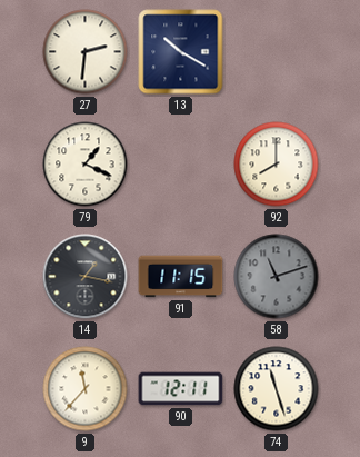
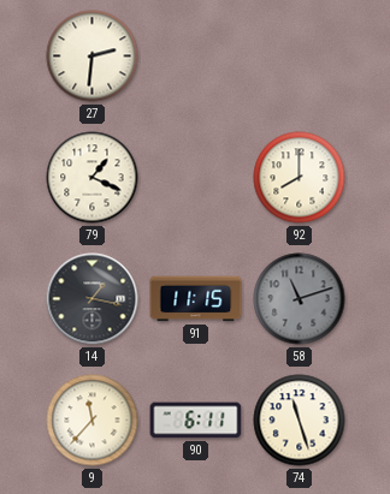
13: 10:20 -> none
90: 12:11 -> 6:11
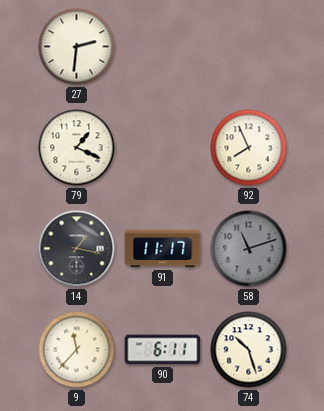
92: 8:00 -> 7:56
91: 11:15 -> 11:17
74: 11:27 -> 10:27
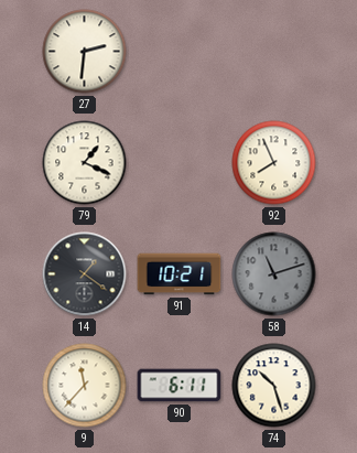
14: 1:17 -> 1:21
91: 11:17 -> 10:21
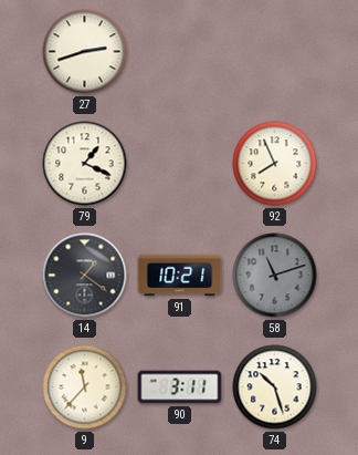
27: 2:31 -> 2:42
90: 6:11 -> 3:11
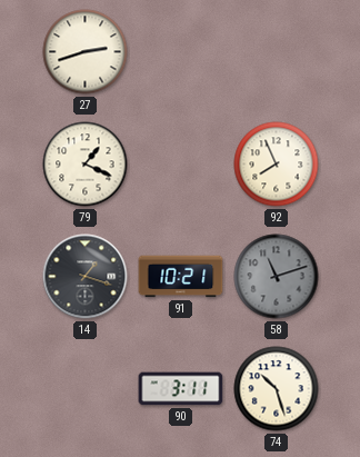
14: 1:21 -> 1:18
9: 11:37 -> none
